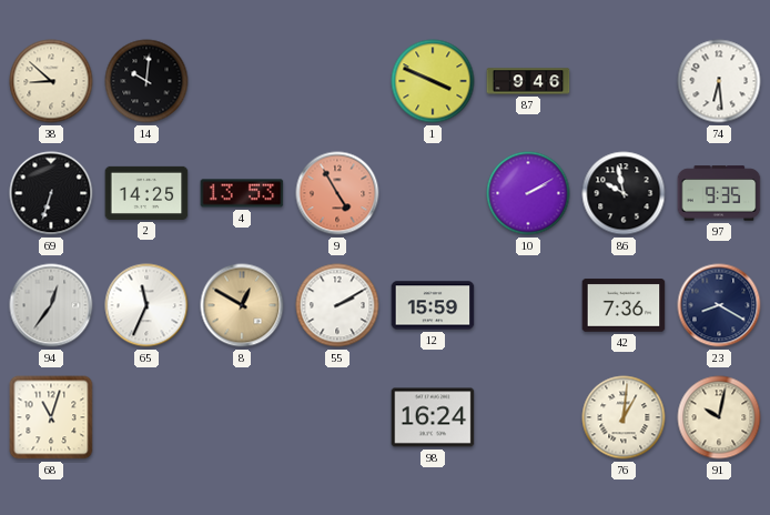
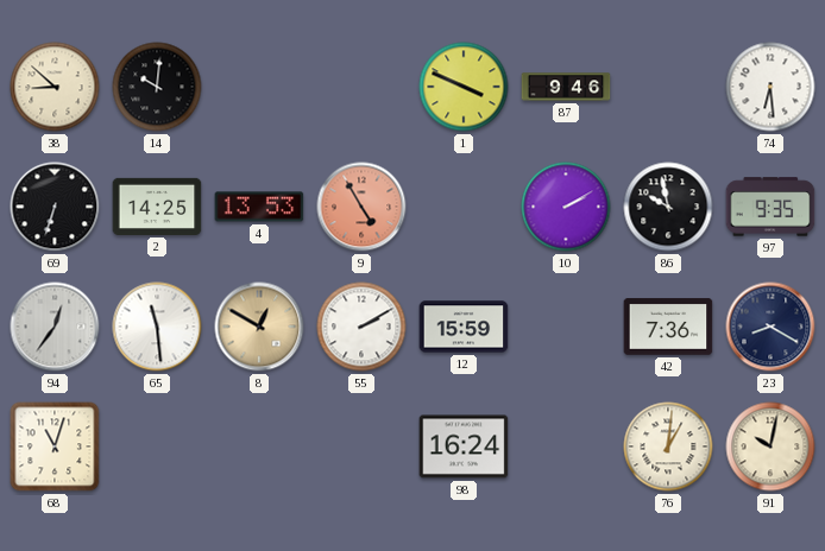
65: 11:34 -> 11:29
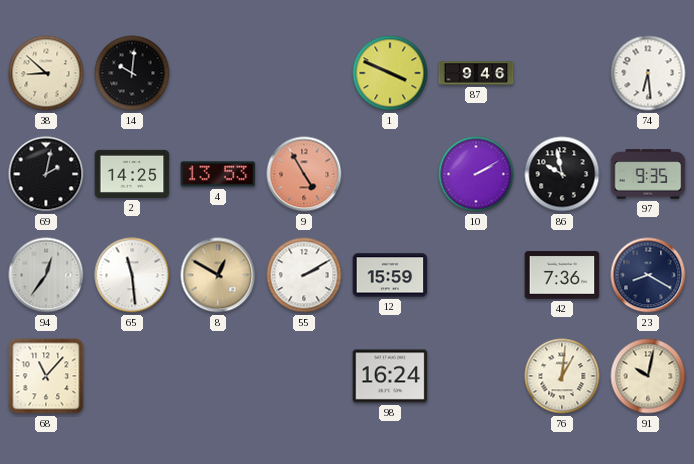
69: 6:33 -> 2:02
68: 11:03 -> 11:07
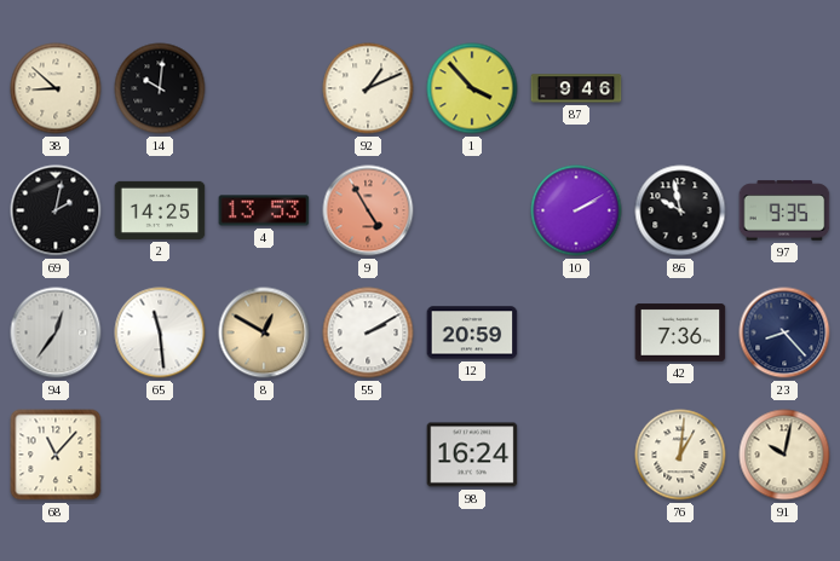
92: none -> 1:11
1: 3:49 -> 3:53
74: 6:29 -> none
12: 15:59 -> 20:59
23: 8:20 -> 8:23
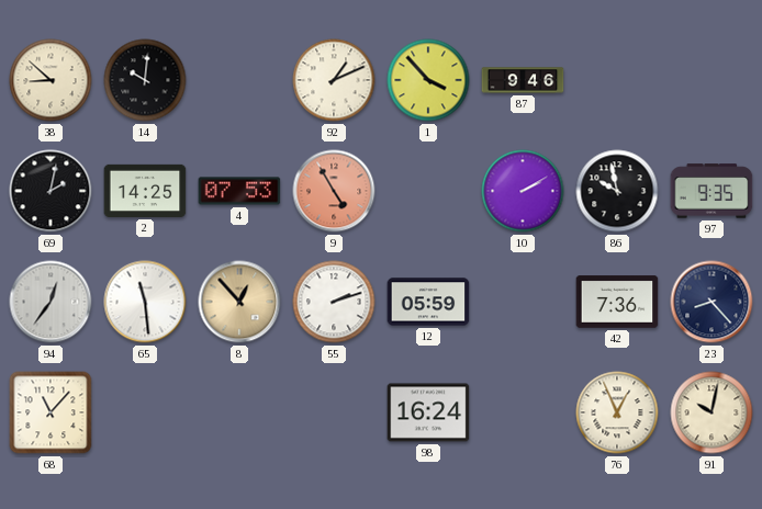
4: 13:53 -> 07:53
8: 12:50 -> 12:53
55: 2:10 -> 2:12
12: 20:59 -> 05:59
76: 1:01 -> 12:56
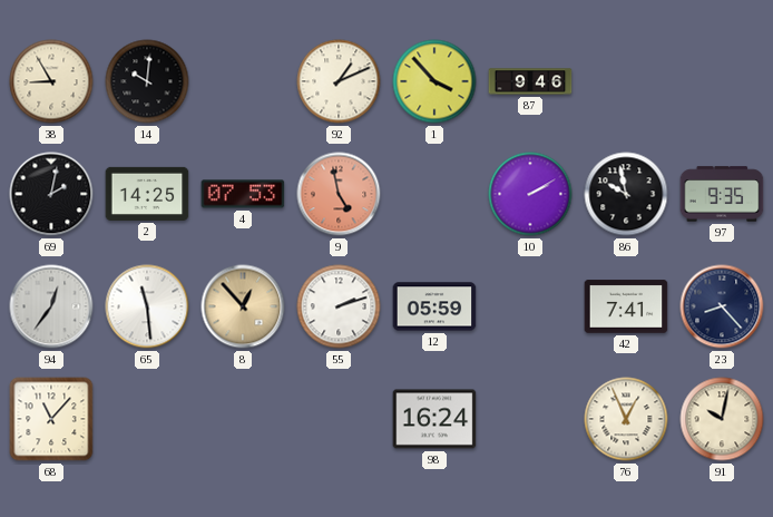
38: 8:52 -> 8:55
9: 4:55 -> 4:58
42: 7:36 -> 7:41
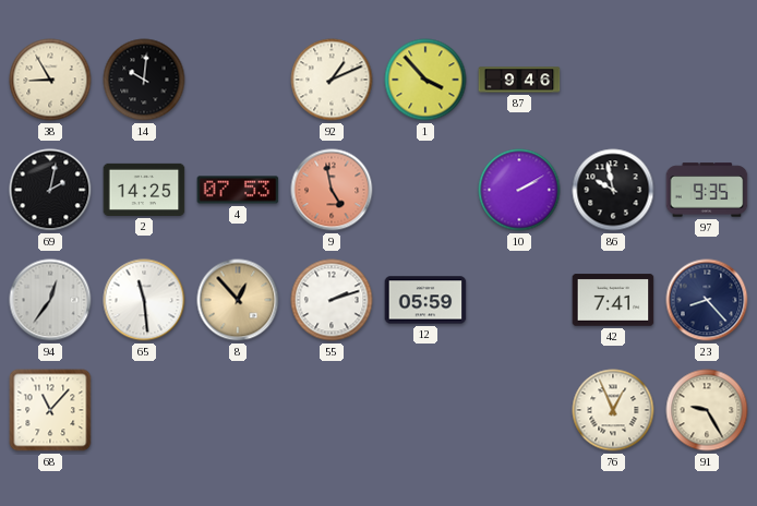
98: 16:24 -> none
91: 10:02 -> 9:25
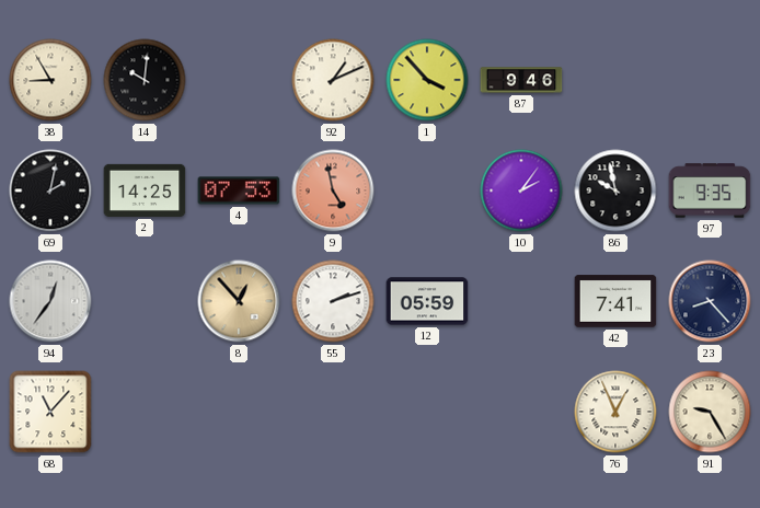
10: 2:10 -> 2:06
65: 11:29 -> none
